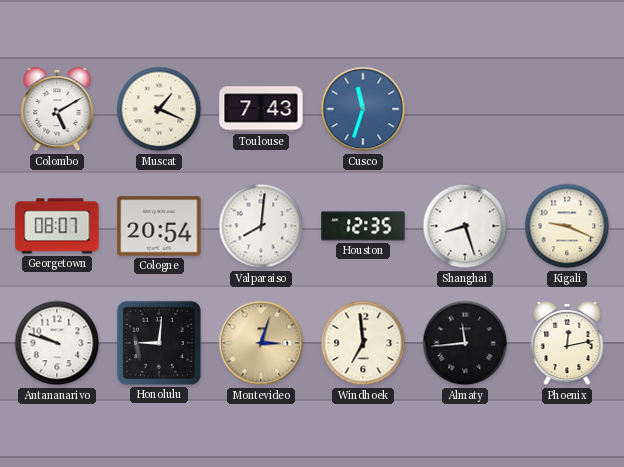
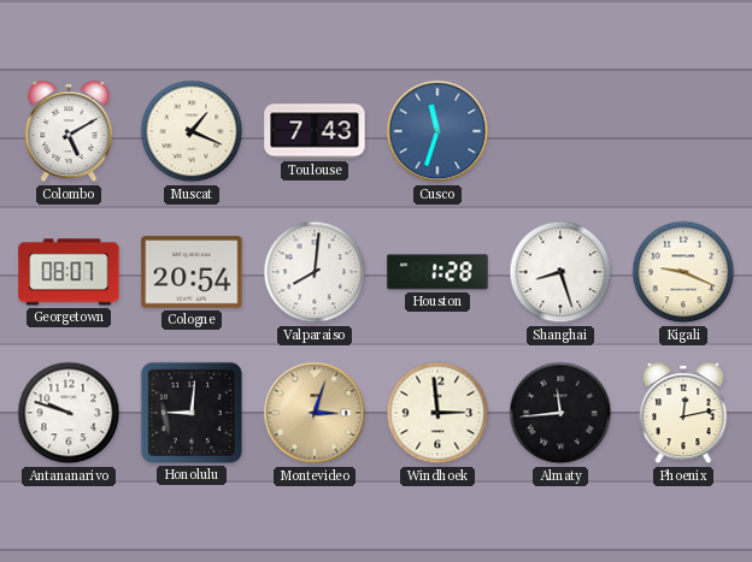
Houston: 12:35 -> 1:28
Windhoek: 6:59 -> 2:59
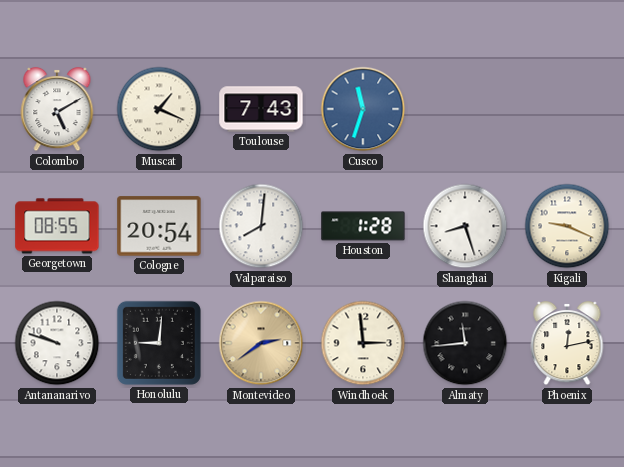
Georgetown: 08:07 -> 08:55
Montevideo: 3:03 -> 2:39
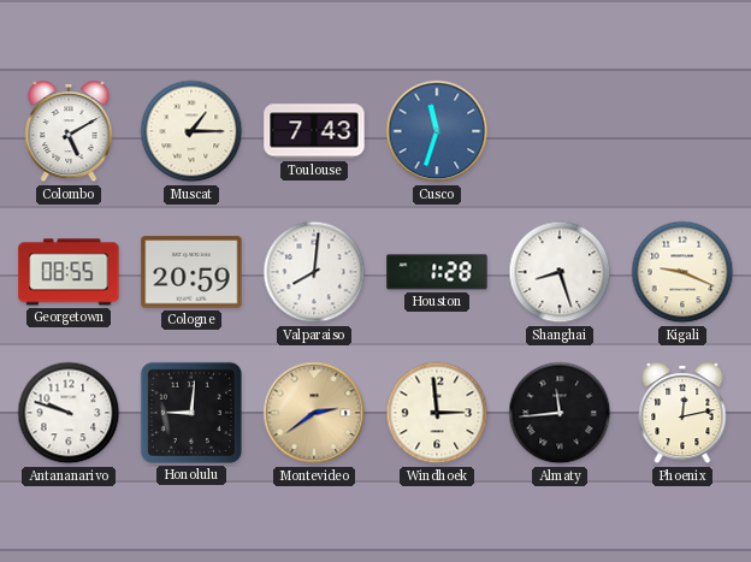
Muscat: 1:19 -> 1:15
Cologne: 20:54 -> 20:59
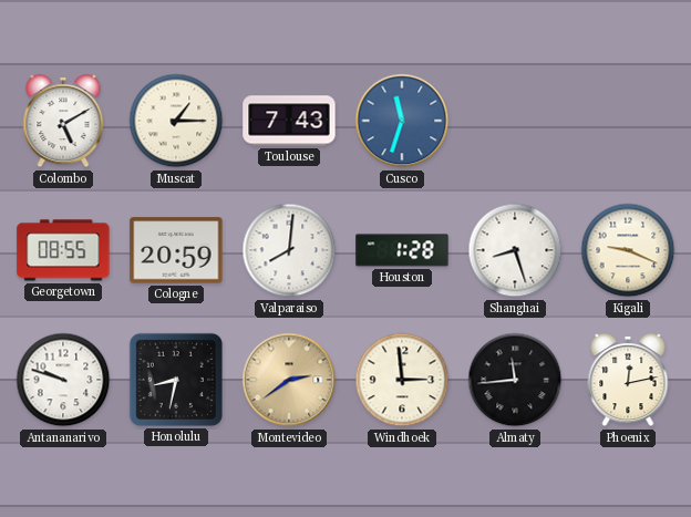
Honolulu: 9:01 -> 8:32
